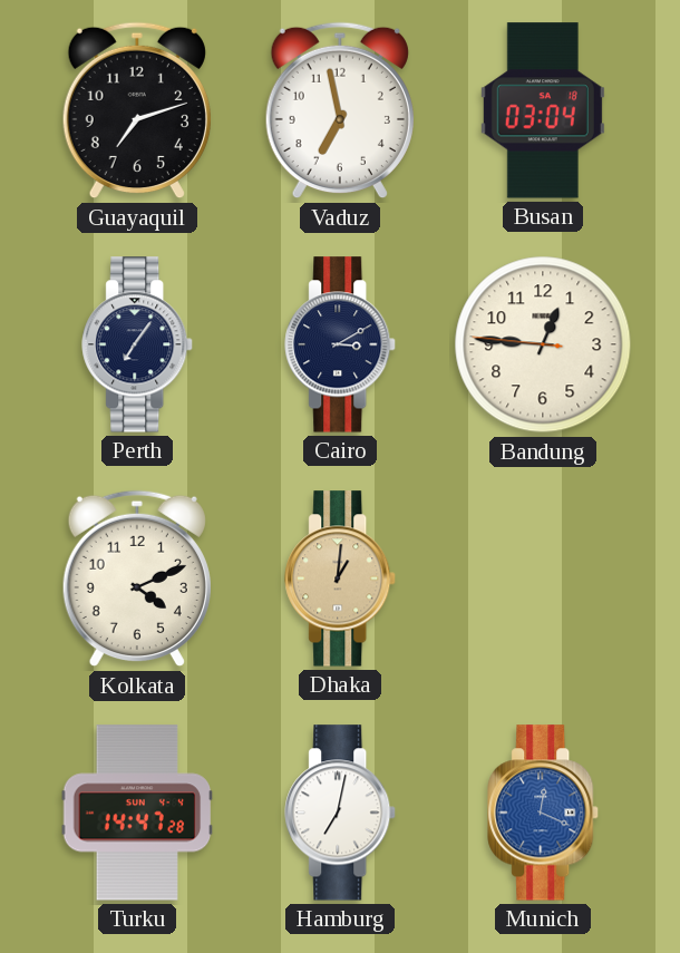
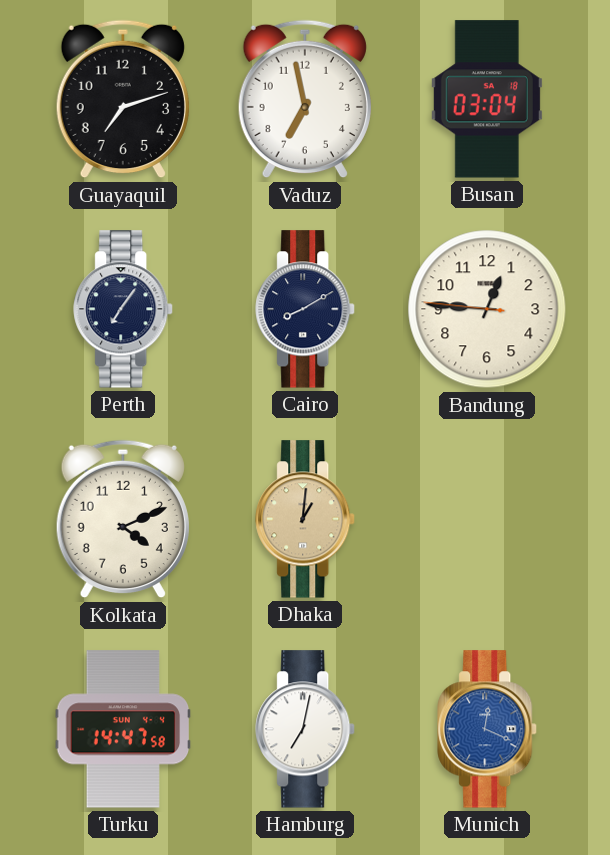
Cairo: 3:10 -> 8:10
Turku: 14:47:28 -> 14:47:58
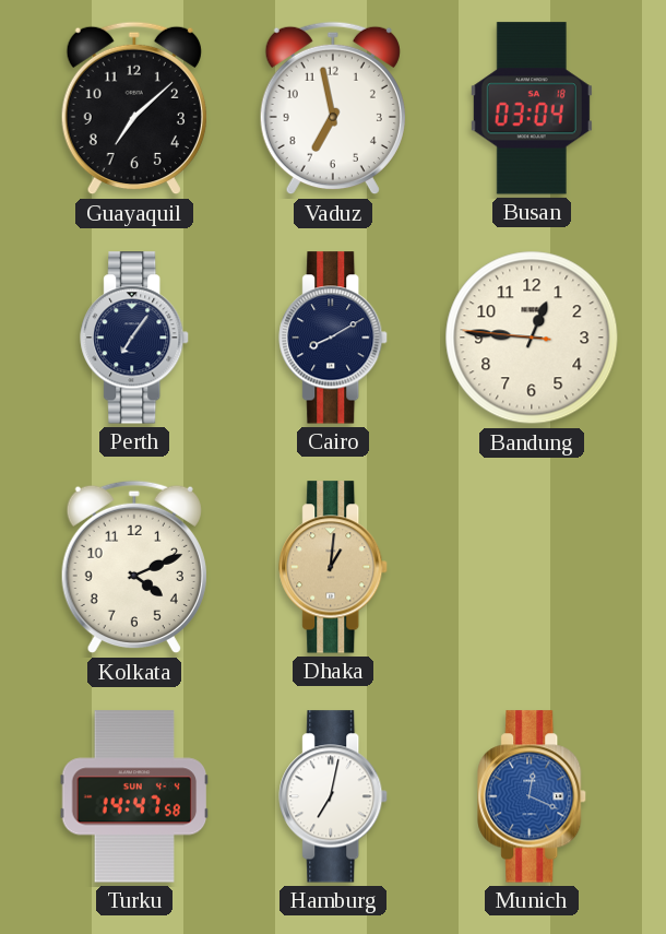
Guayaquil: 7:12 -> 7:08
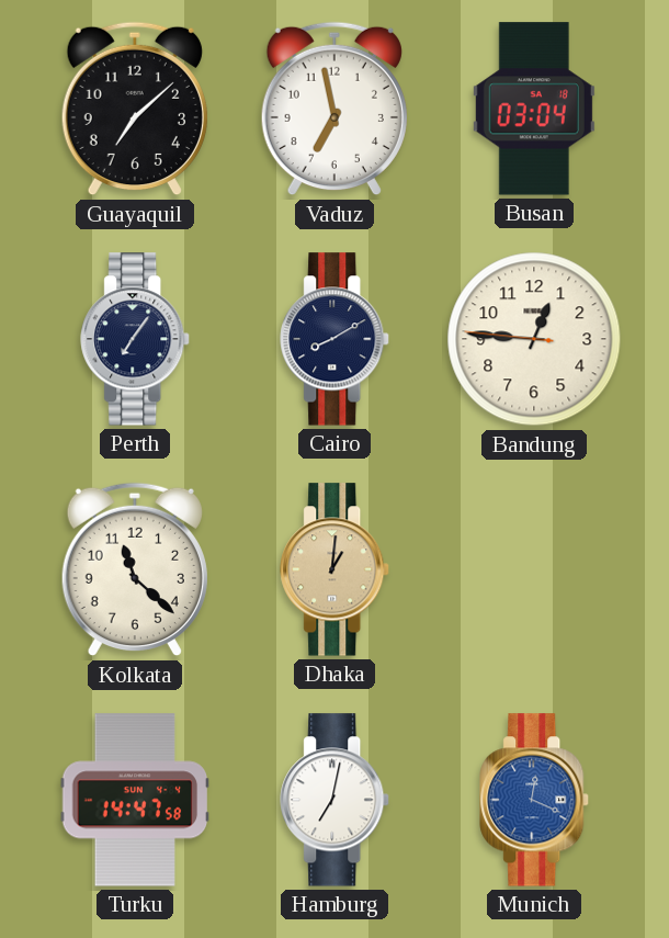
Kolkata: 4:11 -> 11:22
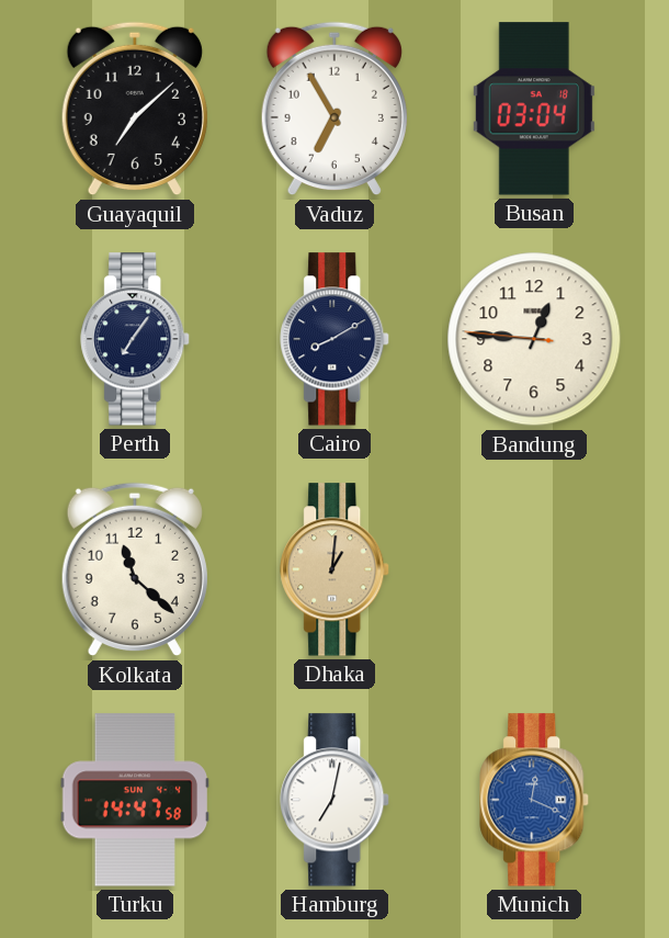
Vaduz: 6:58 -> 6:55
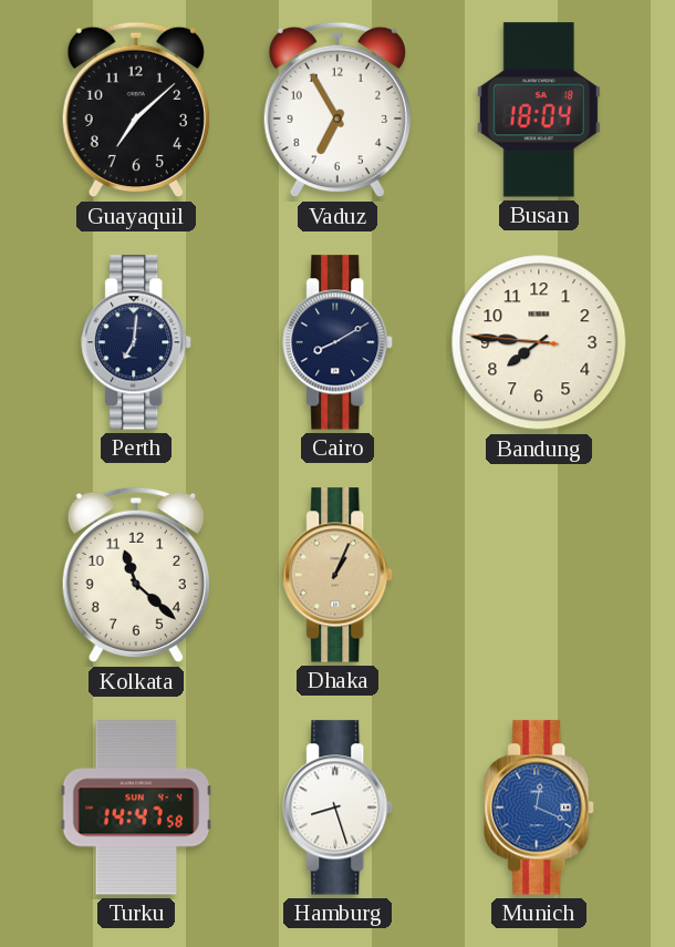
Busan: 03:04 -> 18:04
Perth: 7:06 -> 7:01
Bandung: 12:45 -> 7:45
Dhaka: 1:01 -> 1:04
Hamburg: 7:02 -> 8:27
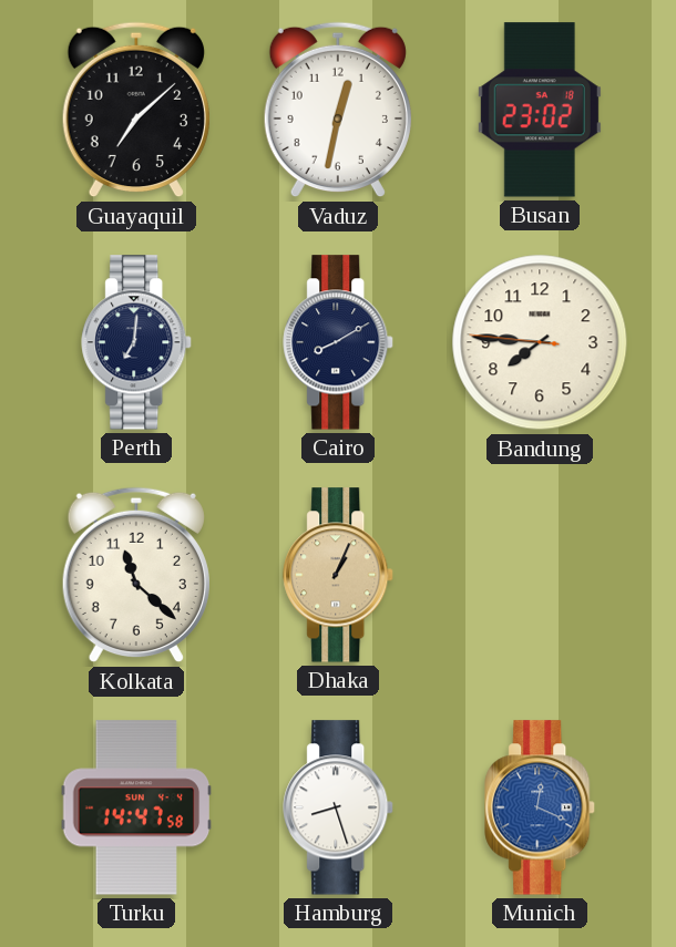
Vaduz: 6:55 -> 12:32
Busan: 18:04 -> 23:02
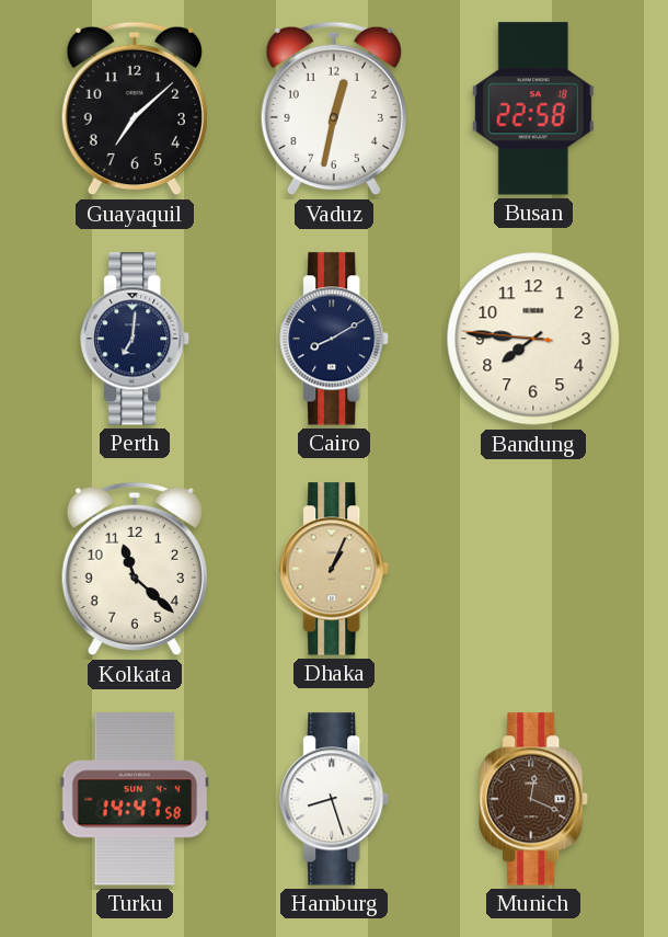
Busan: 23:02 -> 22:58
Munich dial: blue -> brown
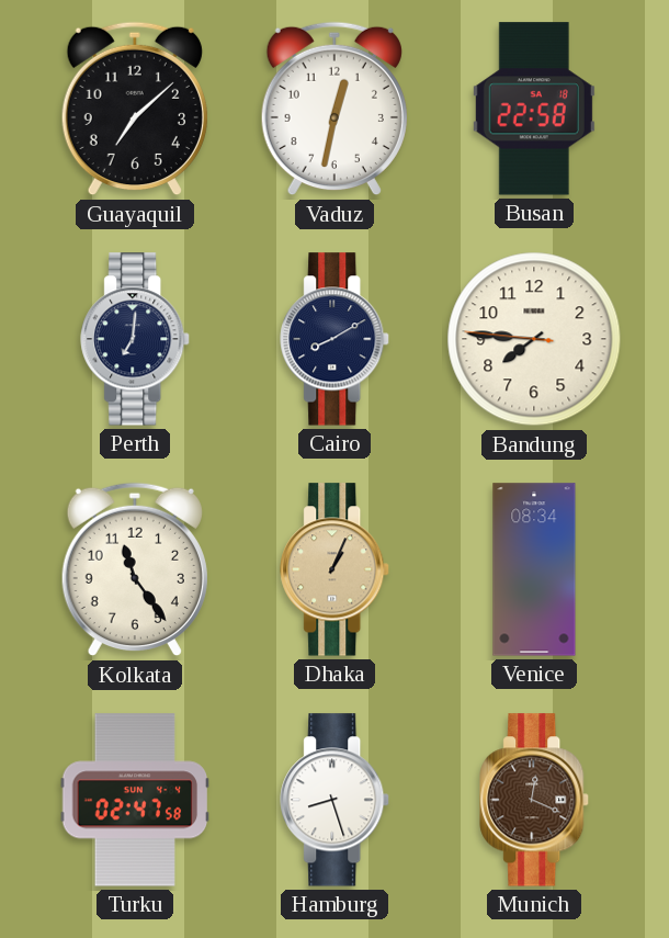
Kolkata: 11:22 -> 11:24
Venice: none -> 08:34
Turku: 14:47 -> 02:47
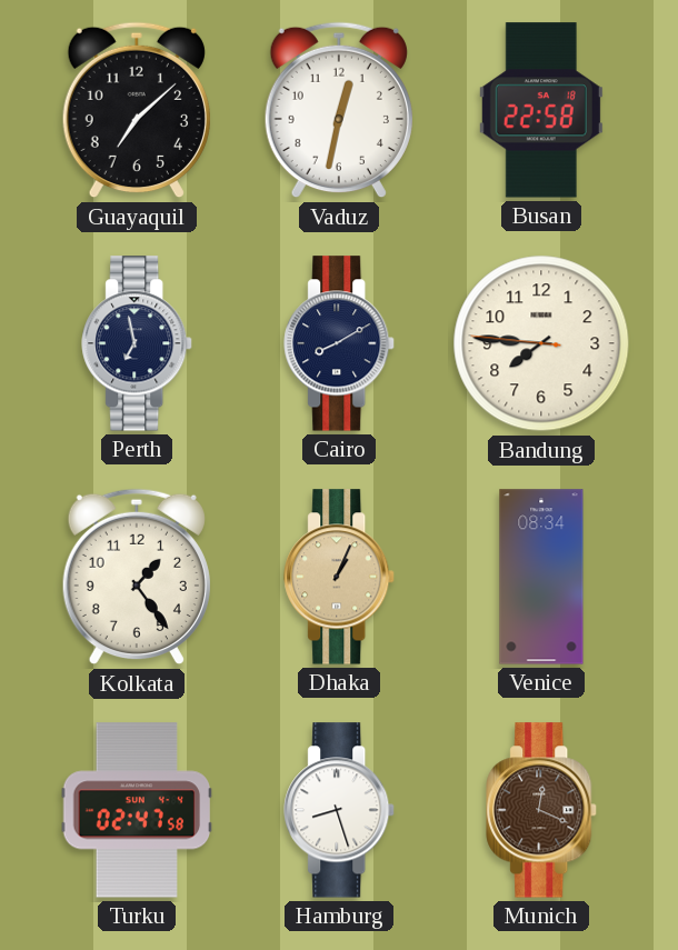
Perth: 7:01 -> 6:58
Kolkata: 11:24 -> 1:24
